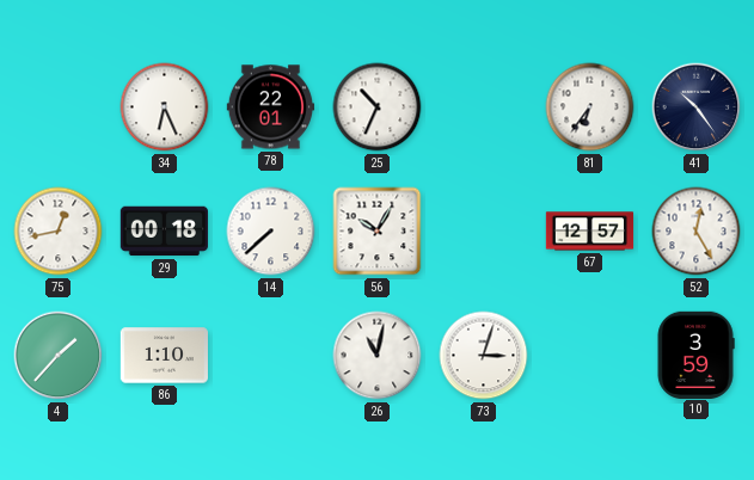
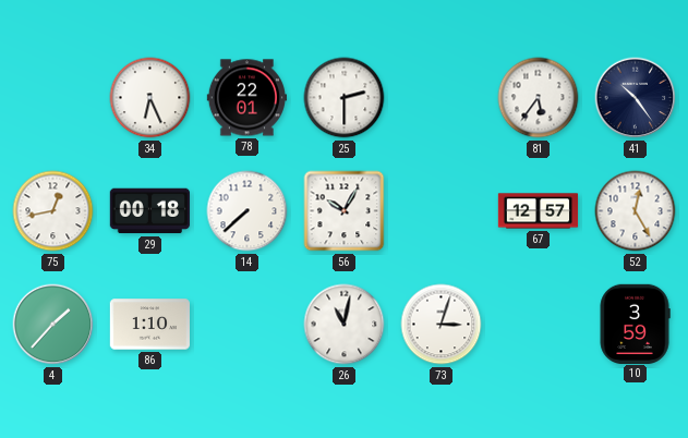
25: 10:34 -> 2:30
81: 6:36 -> 5:36
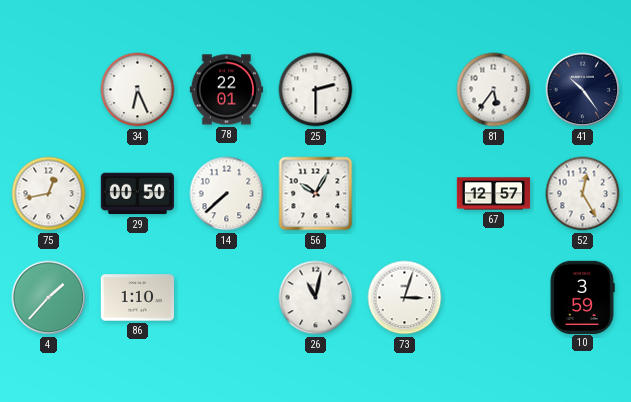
29: 00:18 -> 00:50
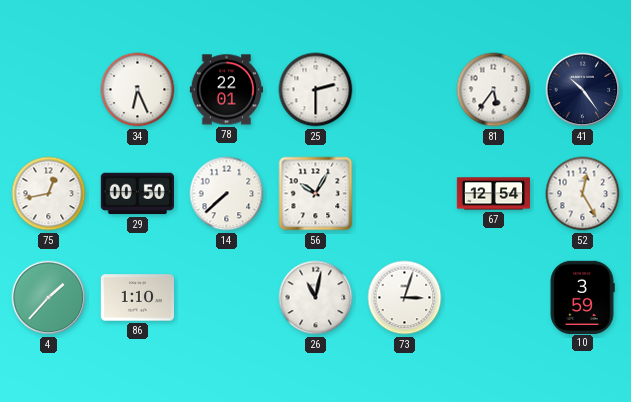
67: 12:57 -> 12:54
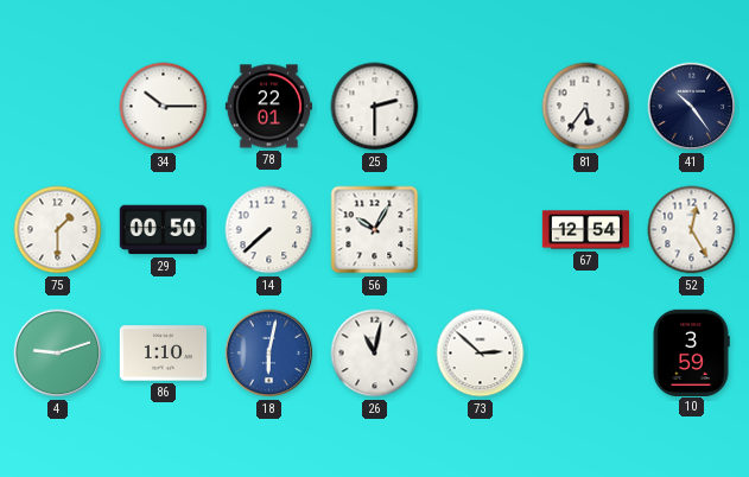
34: 6:26 -> 10:15
75: 12:43 -> 1:30
4: 1:37 -> 9:12
18: none -> 6:02
73: 3:03 -> 2:52
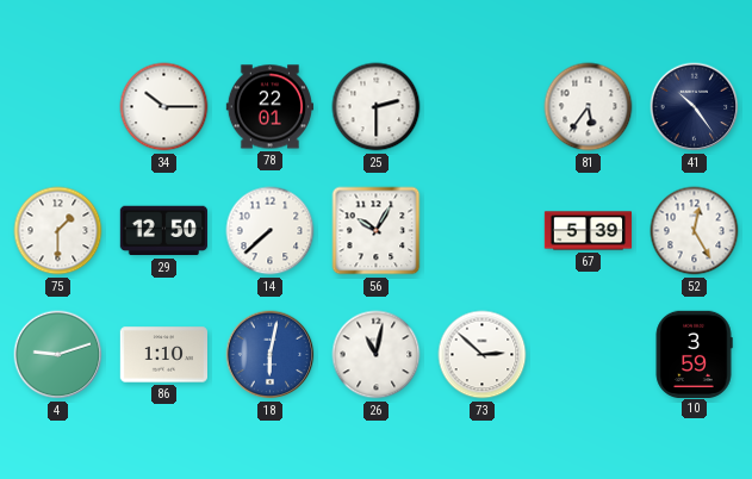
29: 00:50 -> 12:50
67: 12:54 -> 5:39
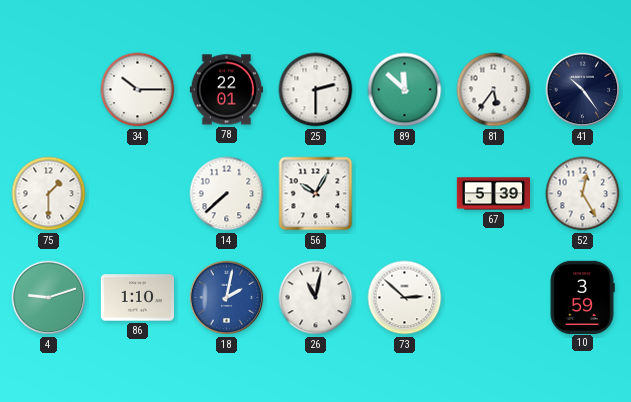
89: none -> 11:52
29: 12:50 -> none
18: 6:02 -> 2:02
